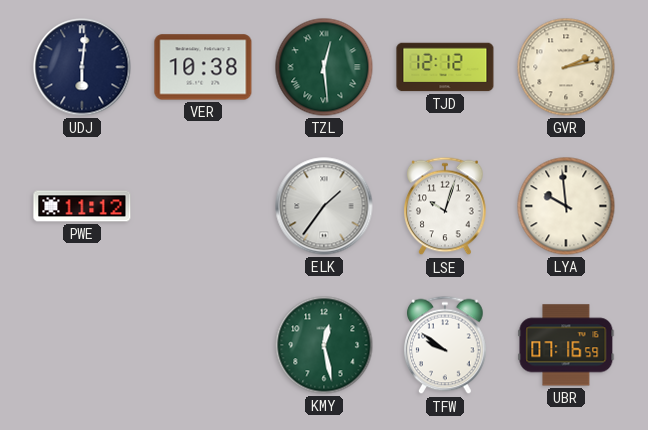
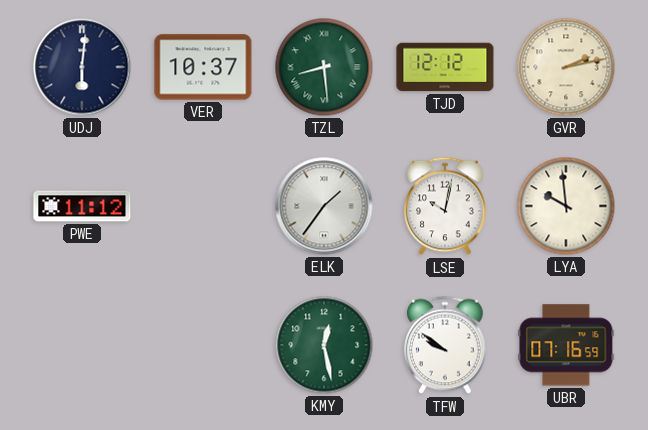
VER: 10:38 -> 10:37
TZL: 12:29 -> 8:29
LSE: 10:03 -> 10:02
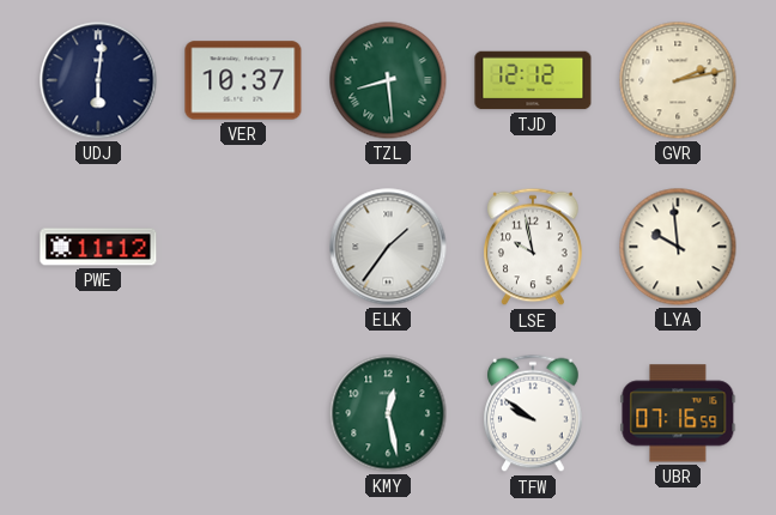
LSE: 10:02 -> 9:58
